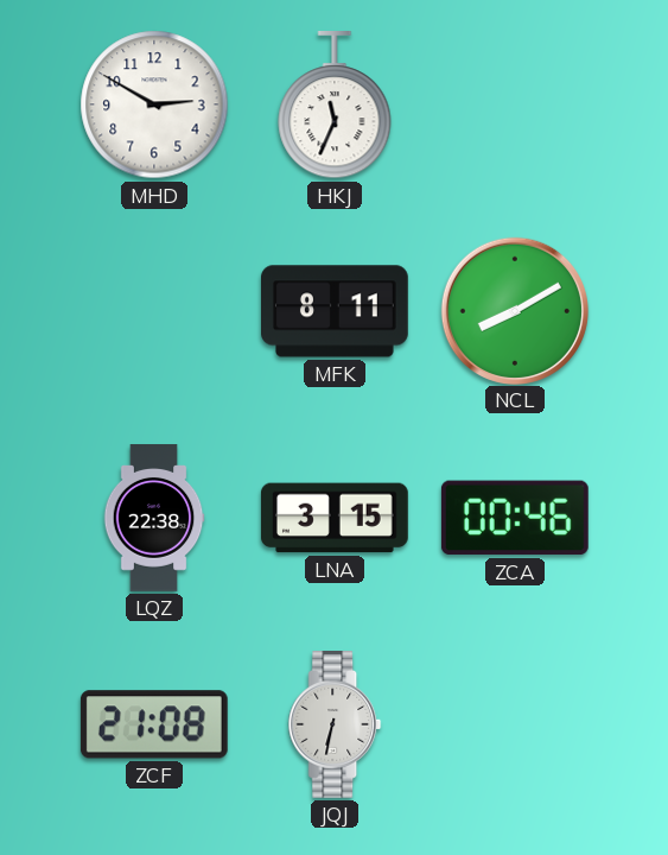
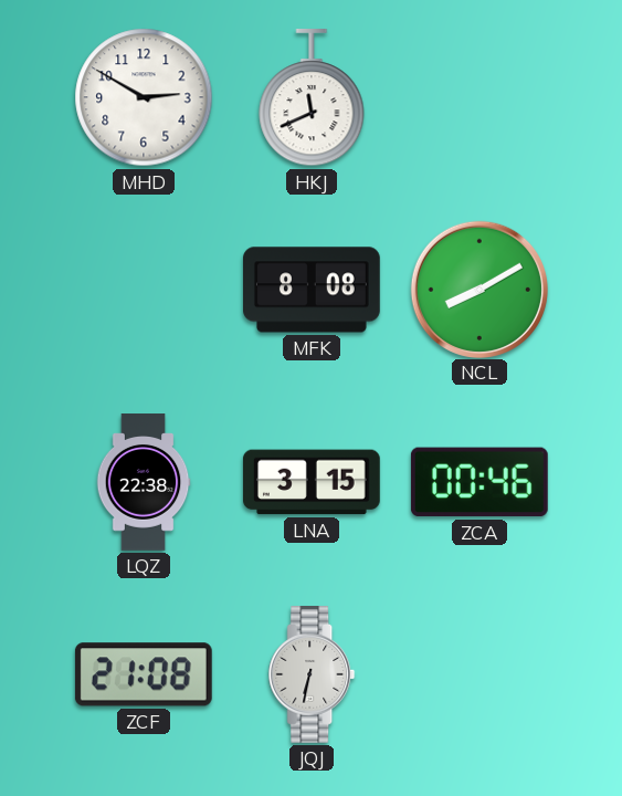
HKJ: 11:34 -> 11:41
MFK: 8:11 -> 8:08
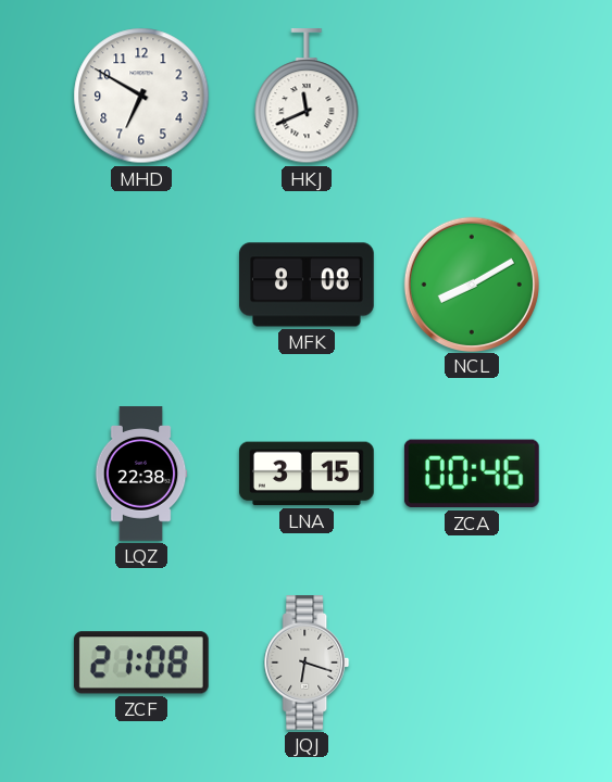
MHD: 2:50 -> 6:50
JQJ: 6:32 -> 6:18
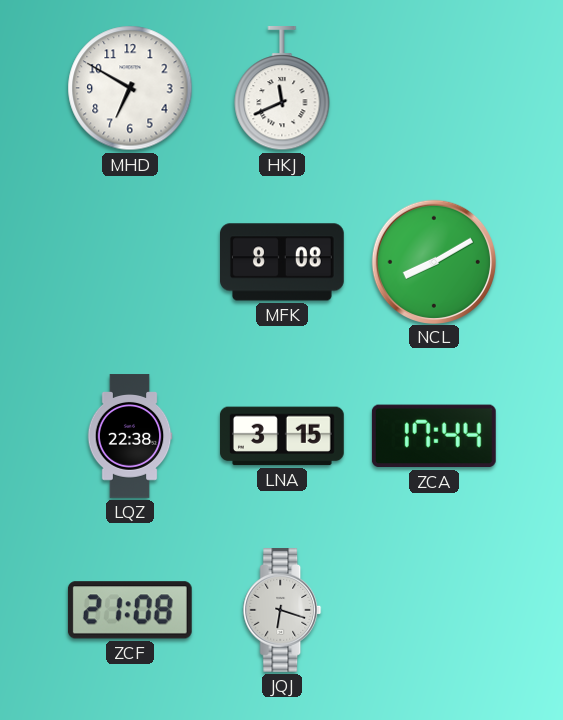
ZCA: 00:46 -> 17:44
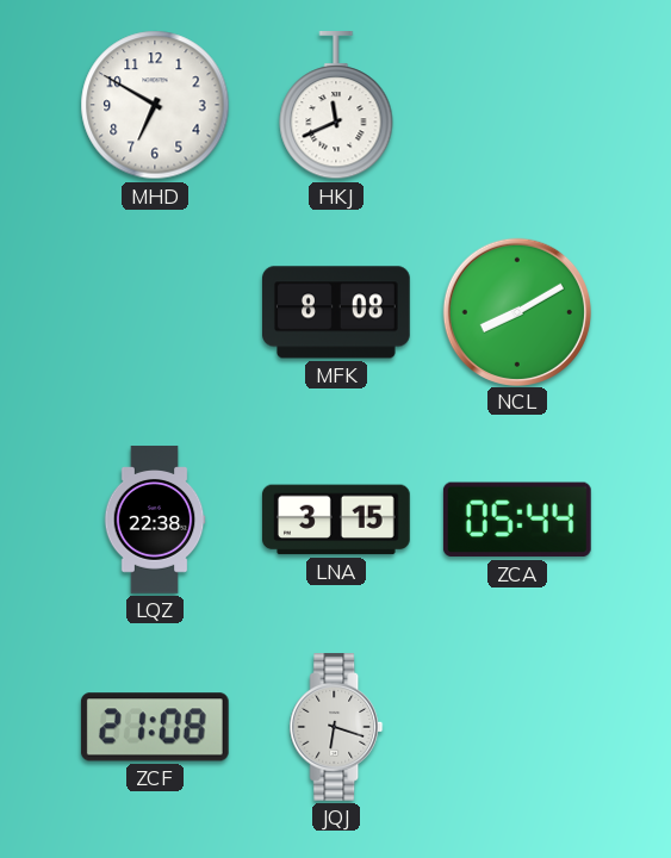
ZCA: 17:44 -> 05:44
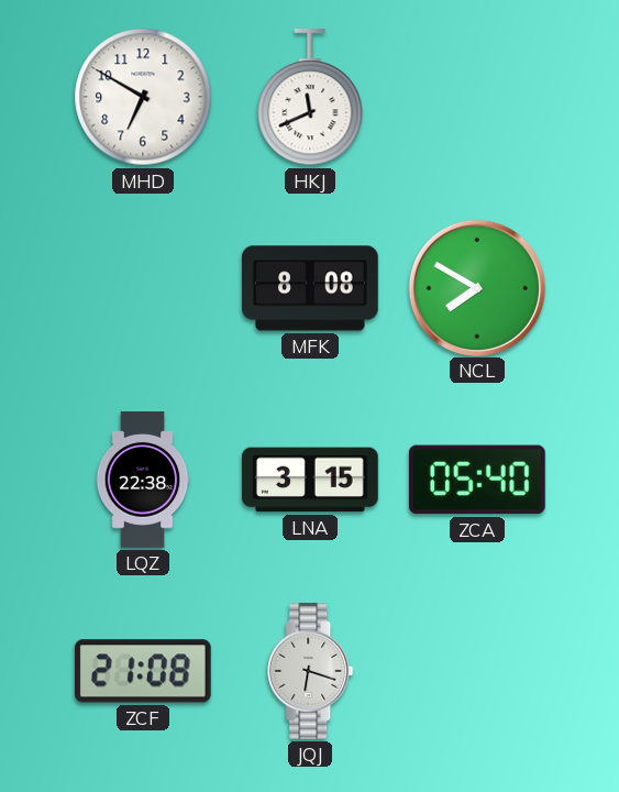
NCL: 8:10 -> 7:50
ZCA: 05:44 -> 05:40
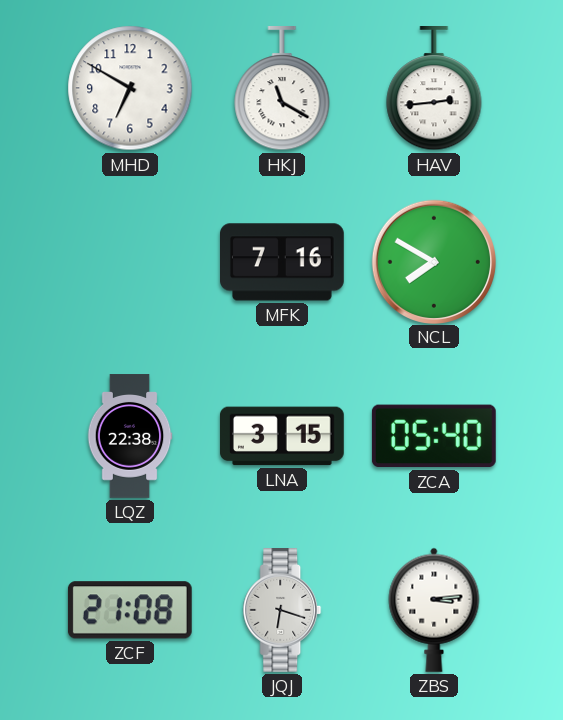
HKJ: 11:41 -> 11:20
HAV: none -> 2:44
MFK: 8:08 -> 7:16
ZBS: none -> 3:14
